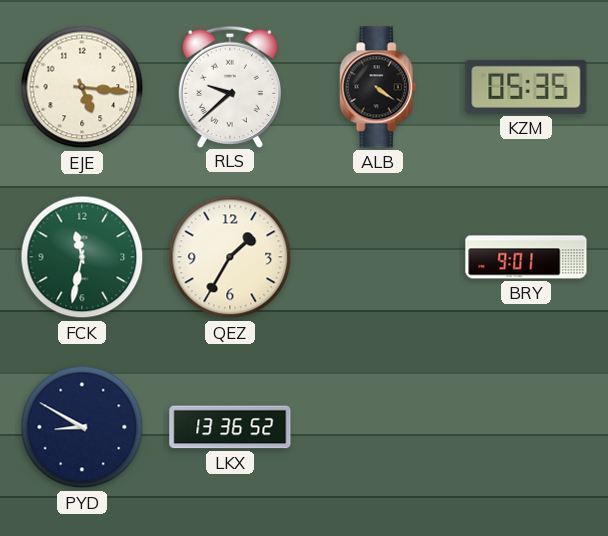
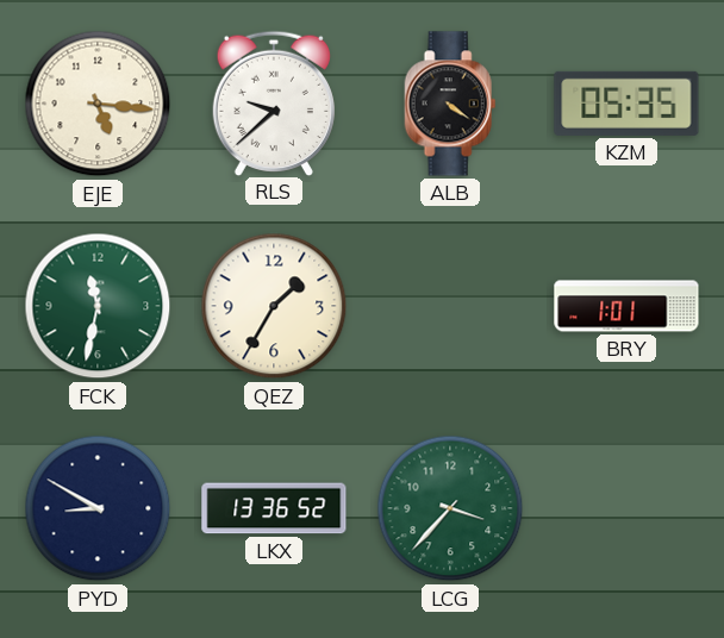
BRY: 9:01 -> 1:01
LCG: none -> 3:37
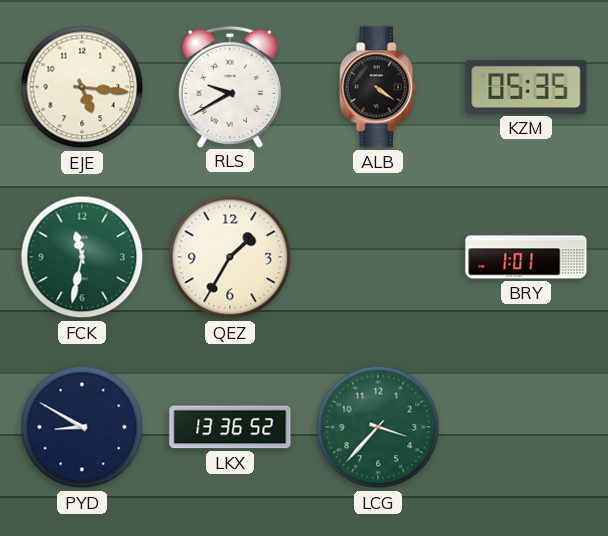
RLS: 9:38 -> 9:40
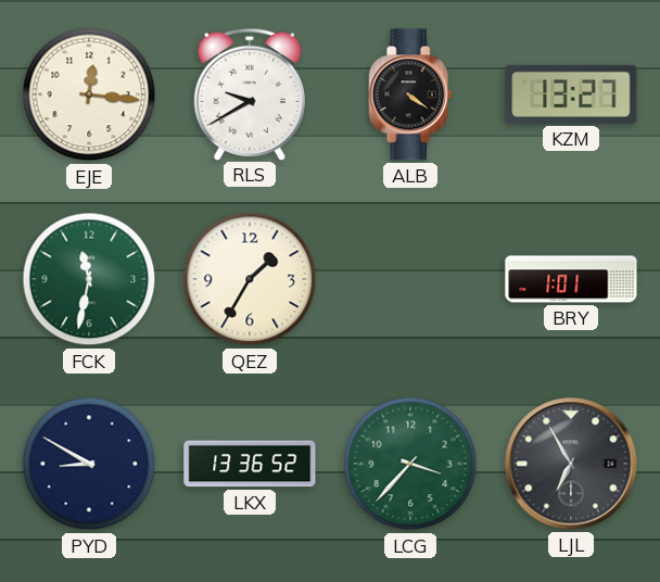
EJE: 5:16 -> 12:16
KZM: 05:35 -> 13:27
LJL: none -> 6:55
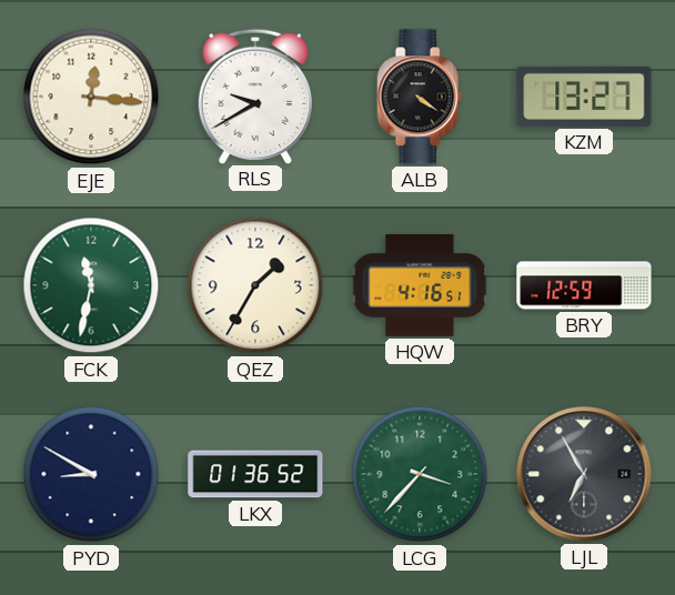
HQW: none -> 4:16
BRY: 1:01 -> 12:59
LKX: 13:36 -> 01:36
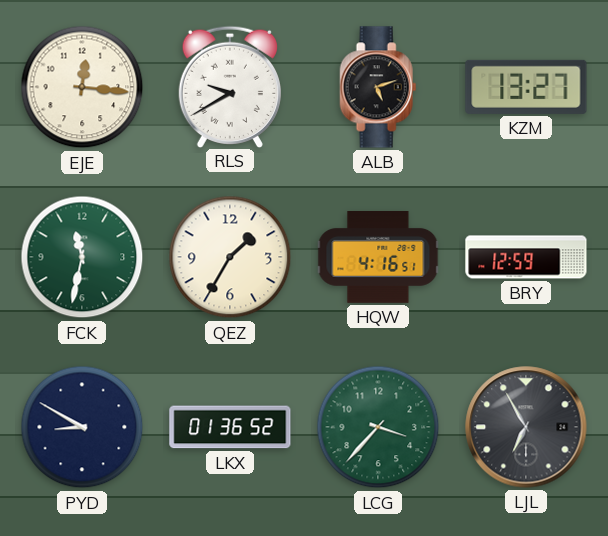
ALB: 4:21 -> 5:12
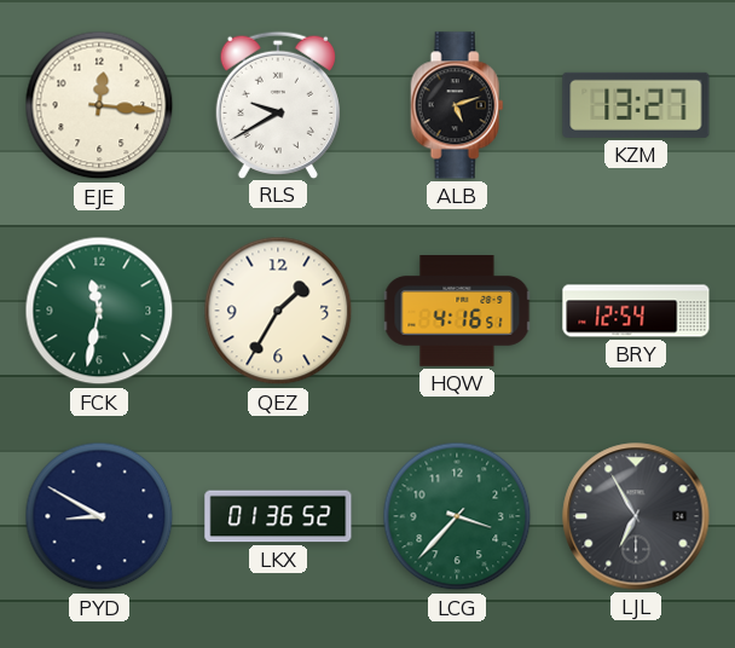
BRY: 12:59 -> 12:54
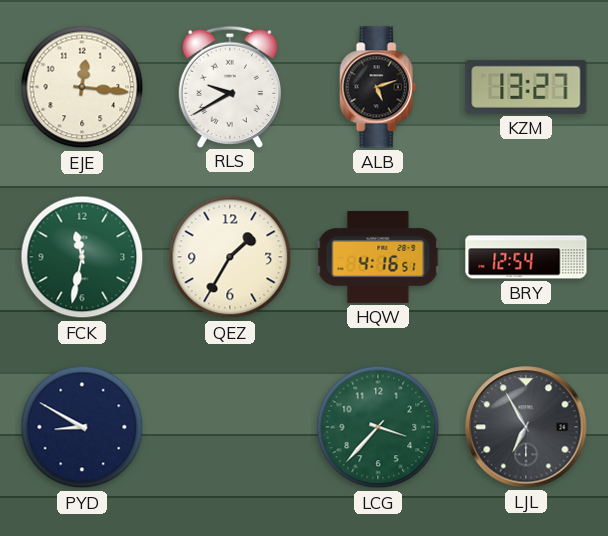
LKX: 01:36 -> none
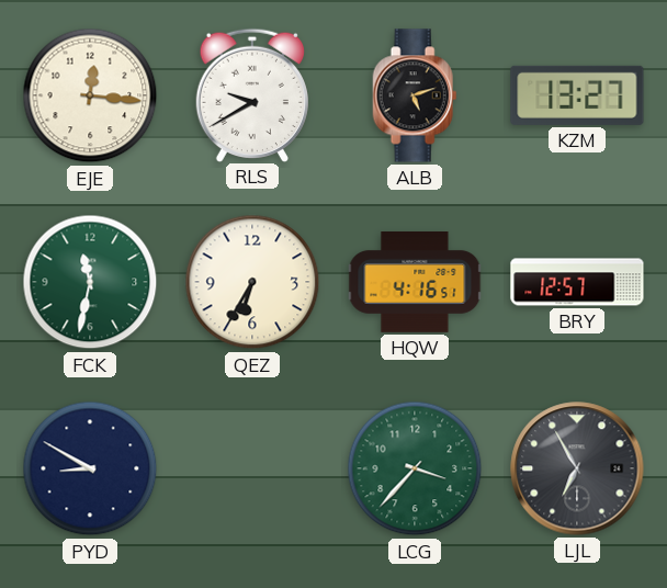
QEZ: 1:35 -> 6:35
BRY: 12:54 -> 12:57
